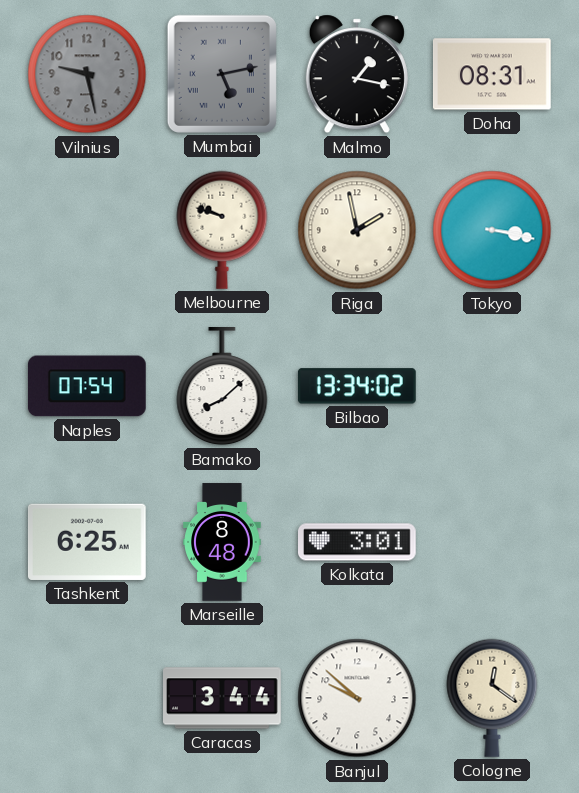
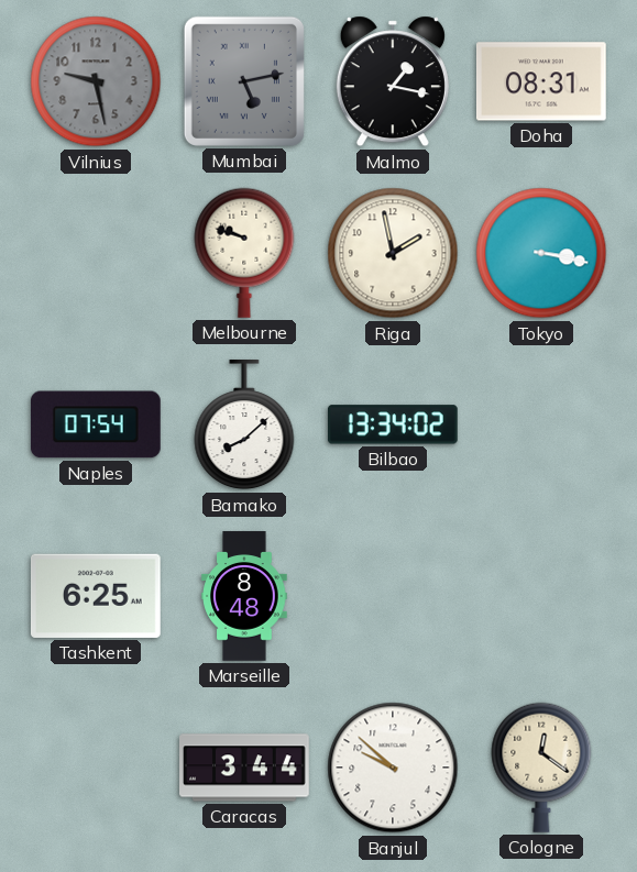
Kolkata: 3:01 -> none
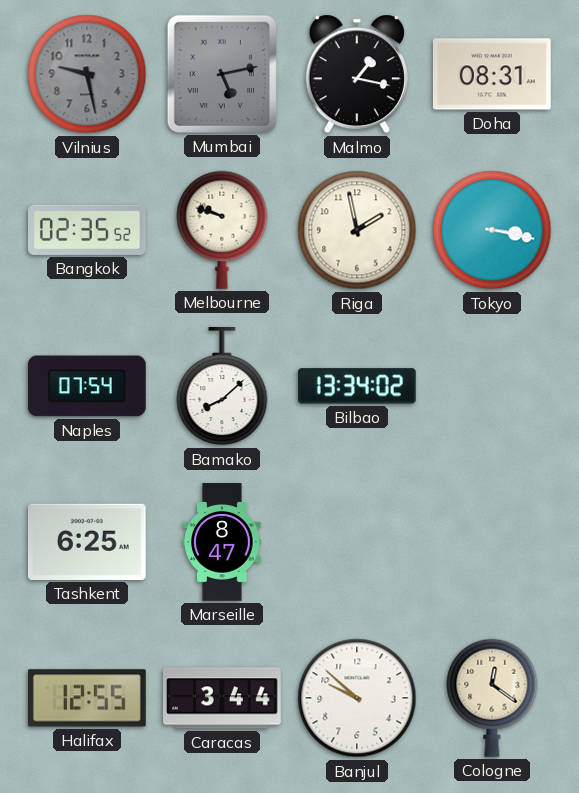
Bangkok: none -> 02:35
Marseille: 8:48 -> 8:47
Halifax: none -> 12:55
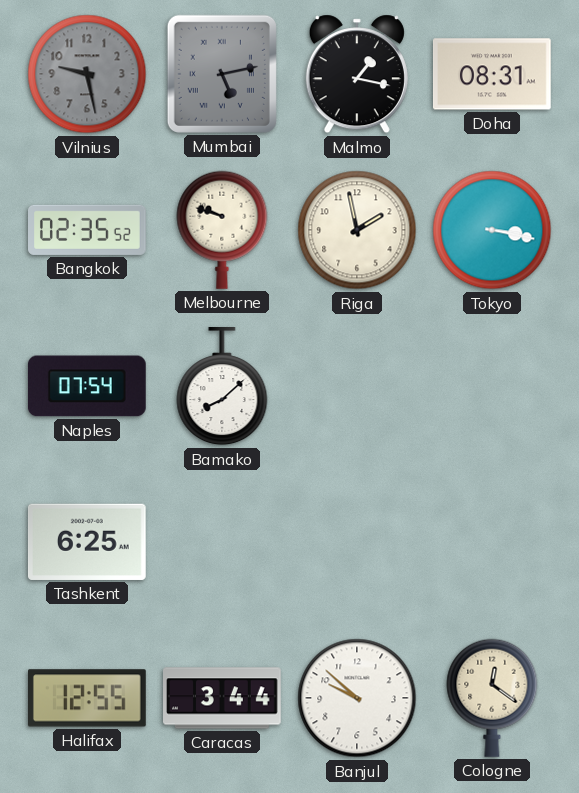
Bilbao: 13:34 -> none
Marseille: 8:47 -> none
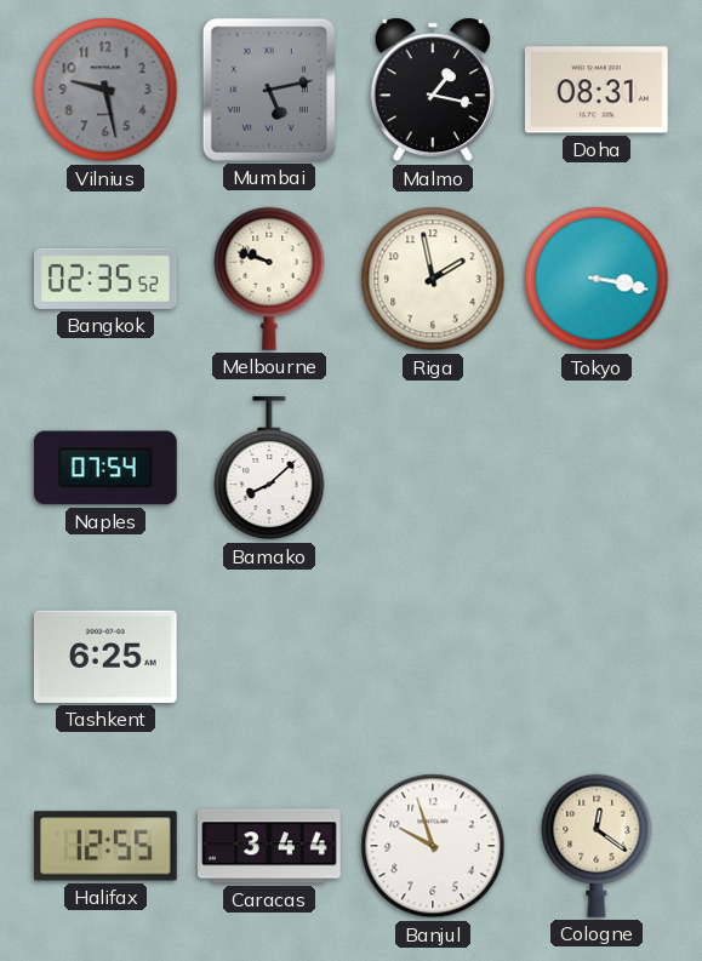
Banjul: 9:52 -> 9:57
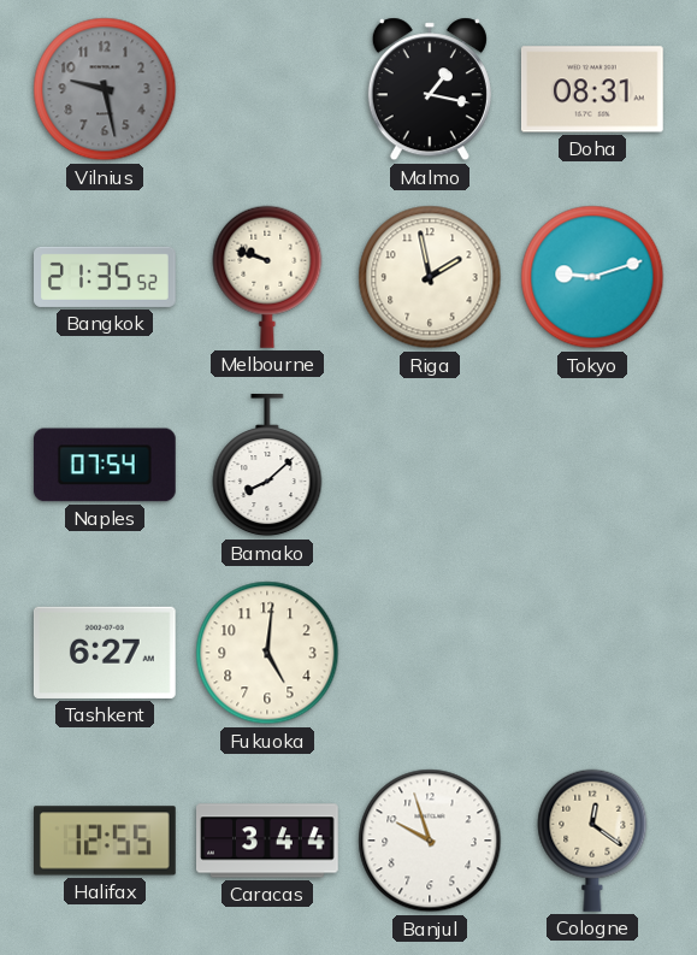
Mumbai: 5:13 -> none
Bangkok: 02:35 -> 21:35
Tokyo: 3:17 -> 9:12
Tashkent: 6:25 -> 6:27
Fukuoka: none -> 5:01
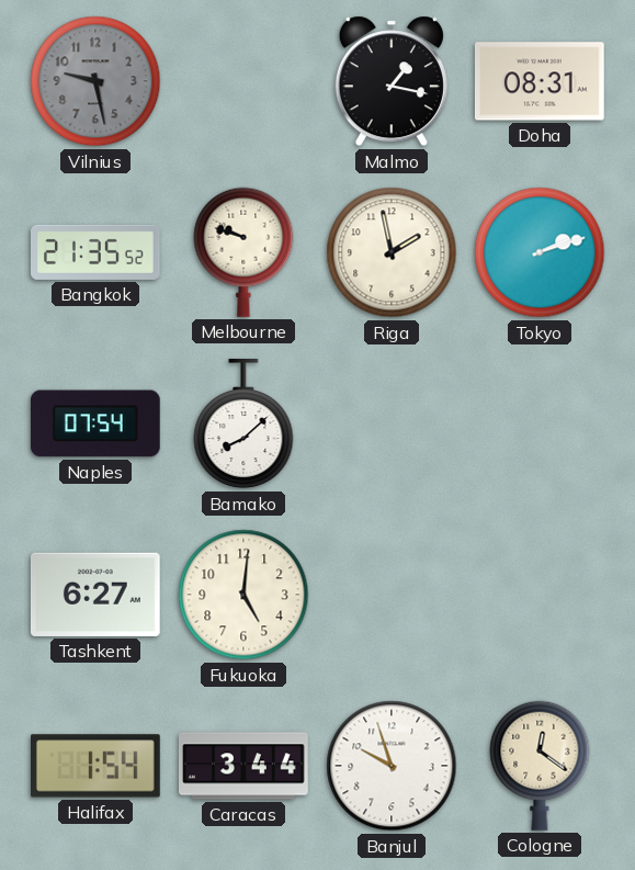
Tokyo: 9:12 -> 2:12
Halifax: 12:55 -> 1:54
